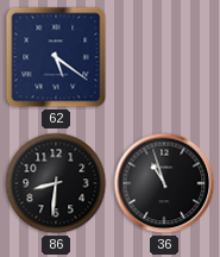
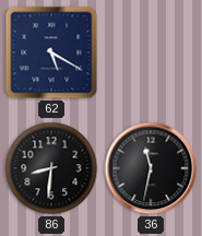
62: 5:21 -> 5:20
36: 10:57 -> 11:32
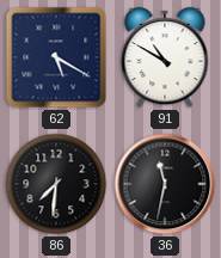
91: none -> 10:50
86: 8:31 -> 7:31
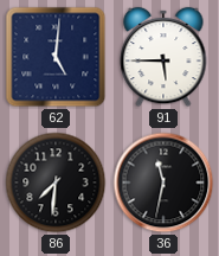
62: 5:20 -> 5:01
91: 10:50 -> 5:45
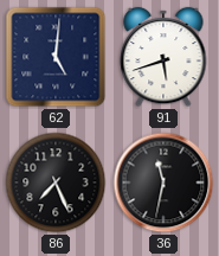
91: 5:45 -> 5:42
86: 7:31 -> 7:26
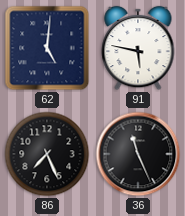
91: 5:42 -> 5:47
36: 11:32 -> 11:26
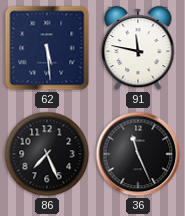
62: 5:01 -> 5:29
91: 5:47 -> 11:47
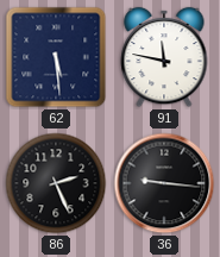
86: 7:26 -> 2:26
36: 11:26 -> 9:16
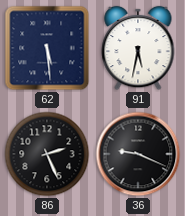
91: 11:47 -> 5:32
36: 9:16 -> 9:19
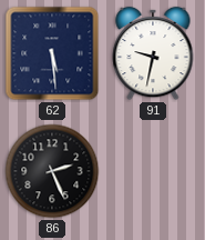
91: 5:32 -> 9:32
36: 9:19 -> none
